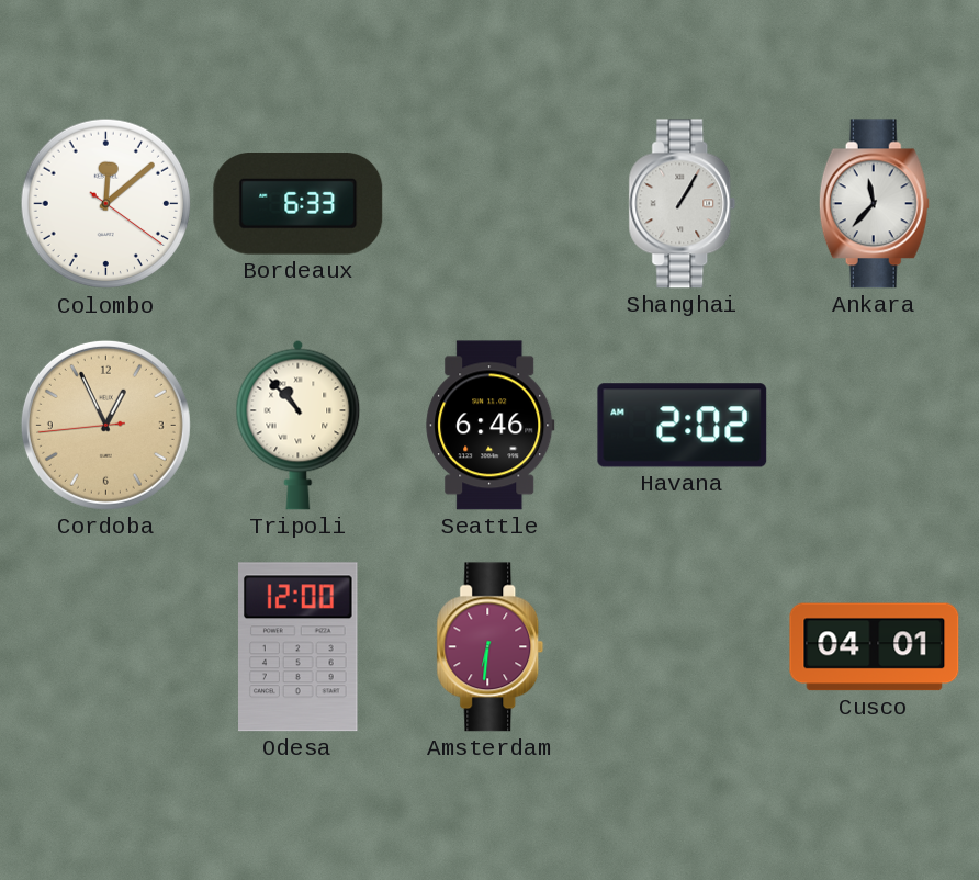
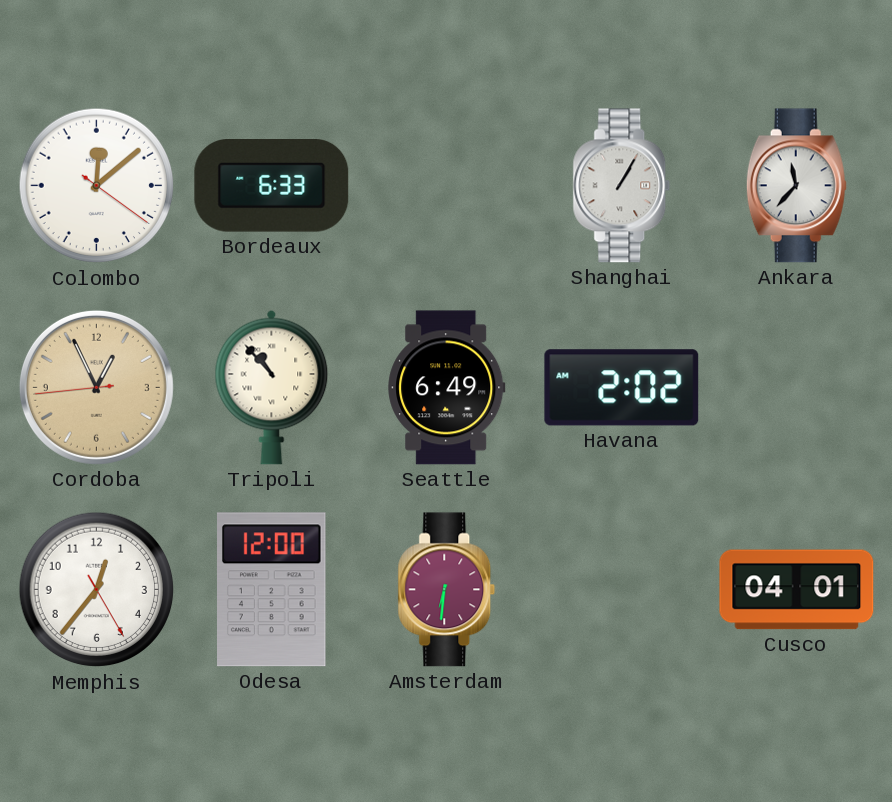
Seattle: 6:46 -> 6:49
Memphis: none -> 12:36
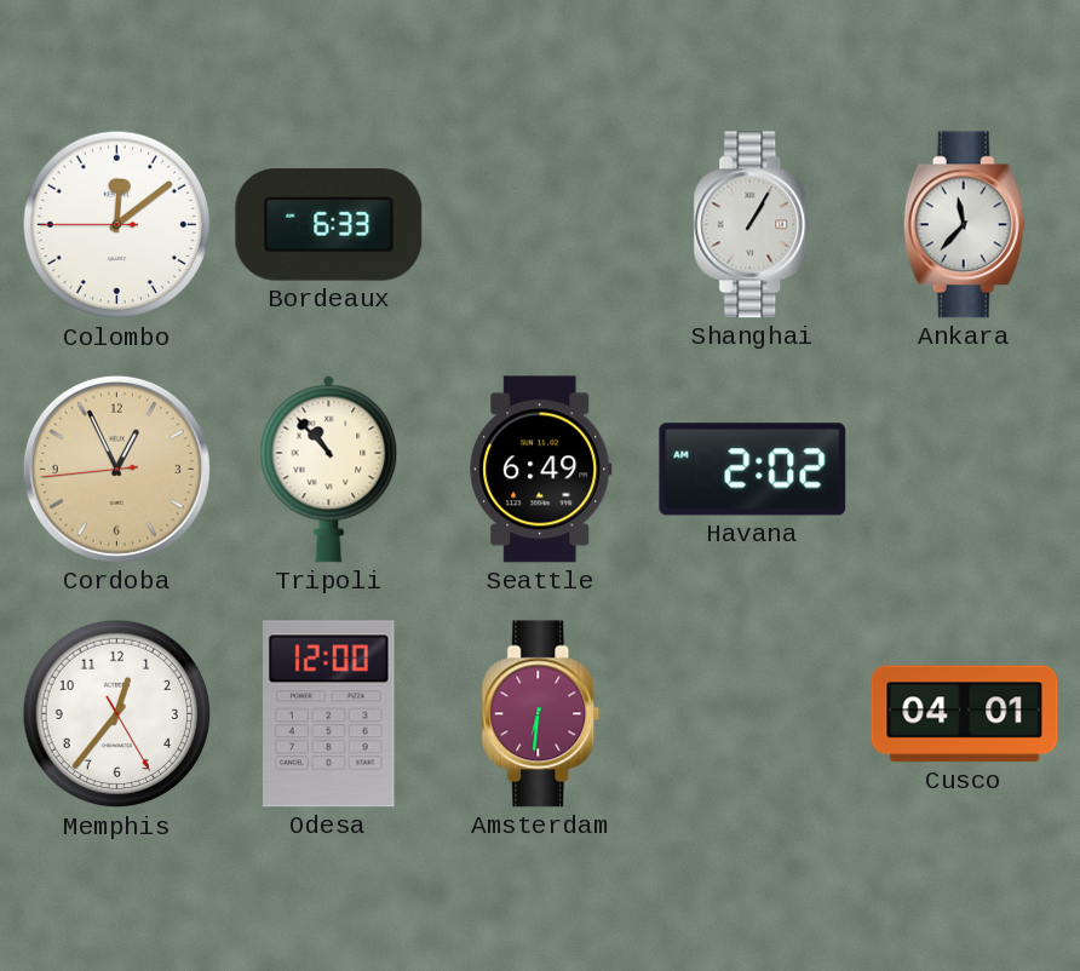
Colombo: 12:08:21 -> 12:08:45
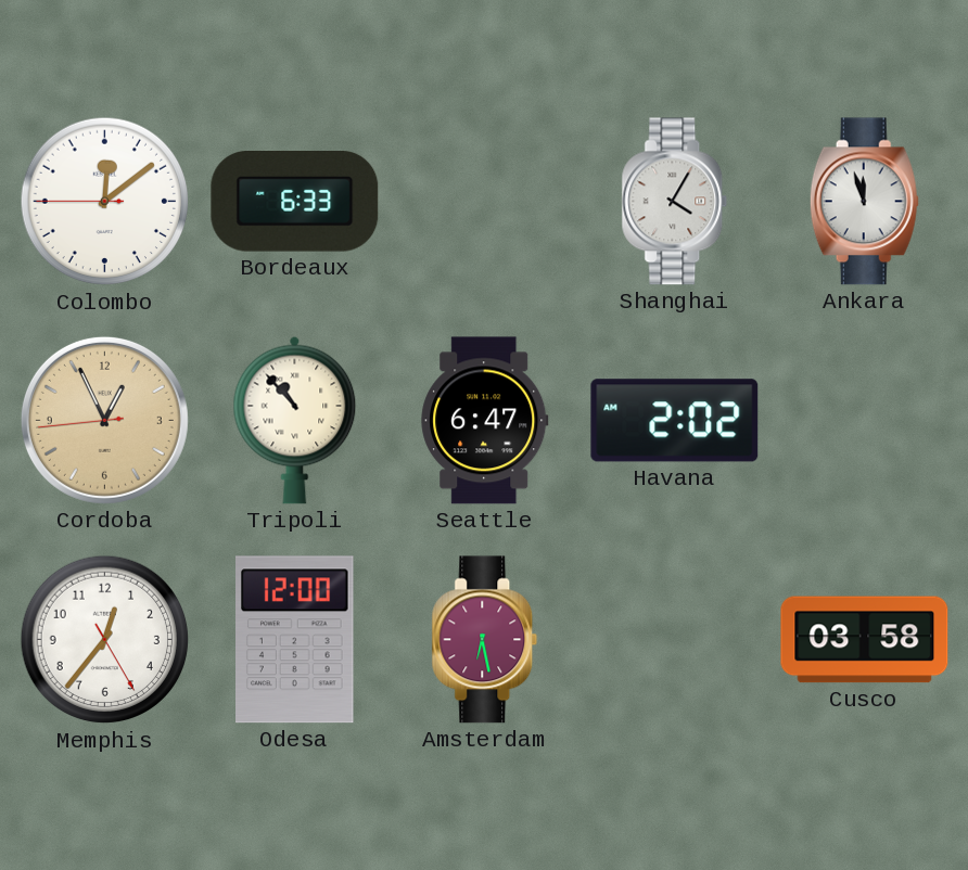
Shanghai: 1:05 -> 4:05
Ankara: 11:37 -> 11:57
Seattle: 6:49 -> 6:47
Amsterdam: 6:31 -> 6:28
Cusco: 04:01 -> 03:58
